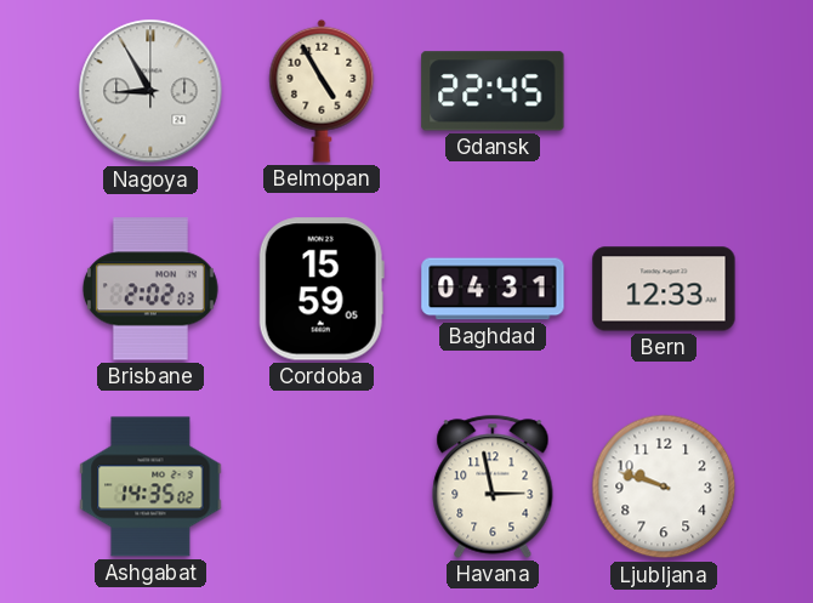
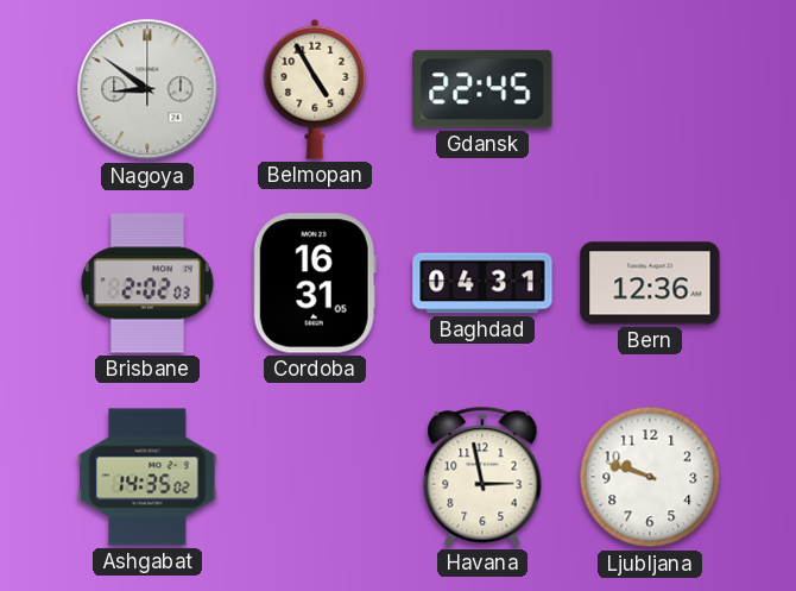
Nagoya: 8:55 -> 8:51
Cordoba: 15:59 -> 16:31
Bern: 12:33 -> 12:36
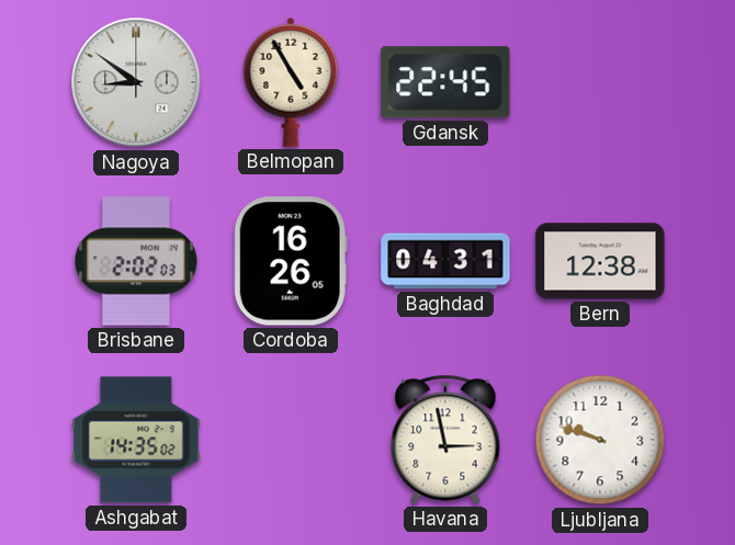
Cordoba: 16:31 -> 16:26
Bern: 12:36 -> 12:38
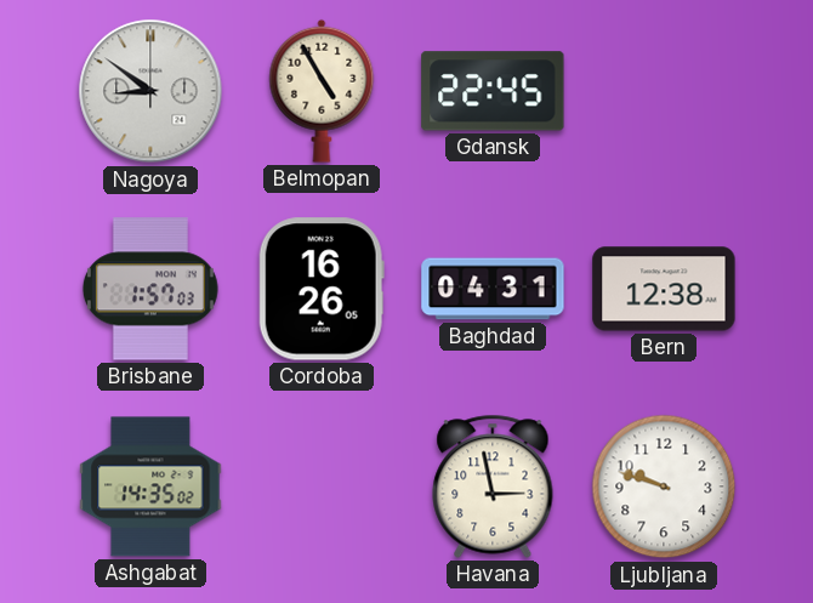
Brisbane: 2:02 -> 1:57
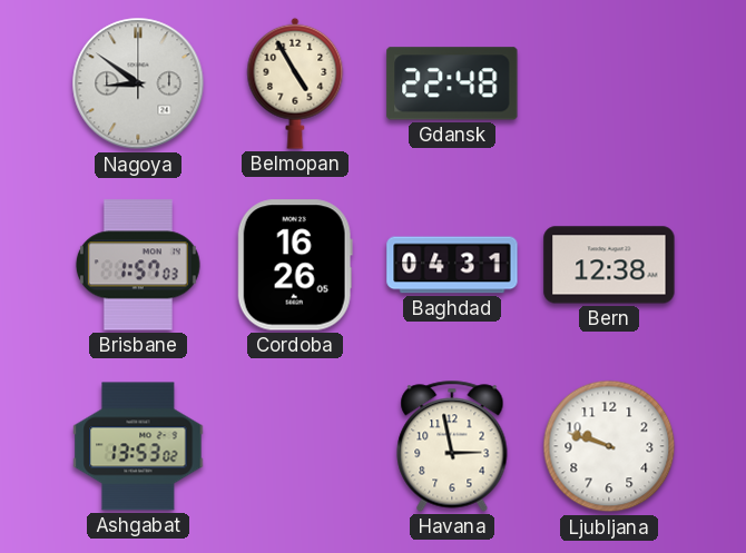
Gdansk: 22:45 -> 22:48
Ashgabat: 14:35 -> 13:53
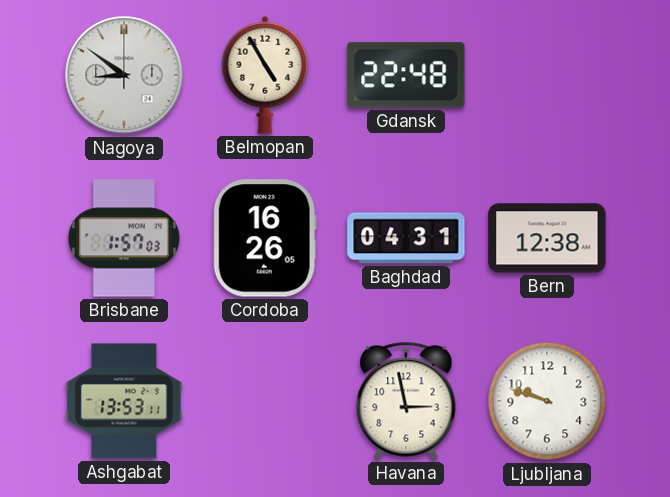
Ashgabat: 13:53:02 -> 13:53:11
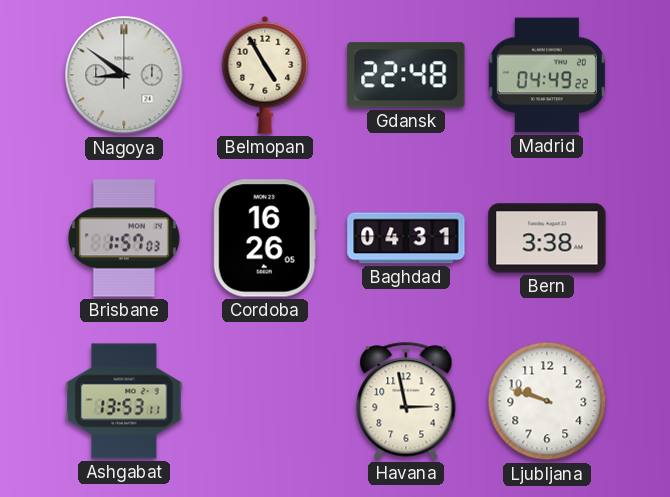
Madrid: none -> 04:49
Bern: 12:38 -> 3:38
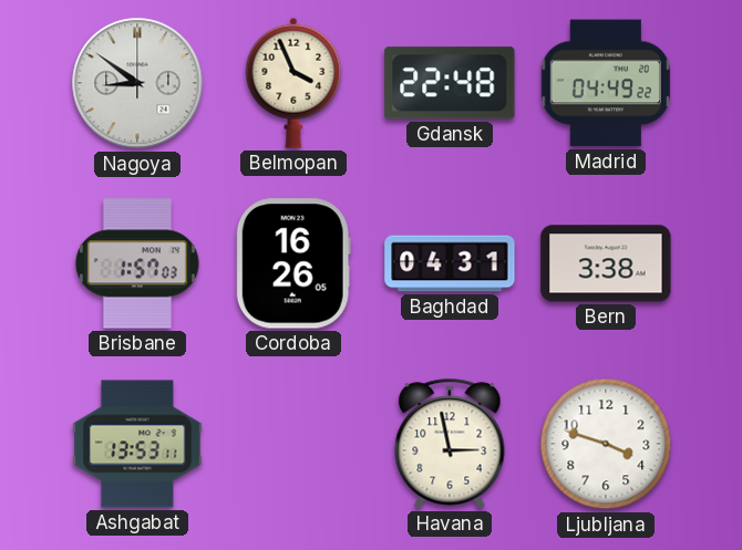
Belmopan: 4:55 -> 3:56
Ljubljana: 9:48 -> 3:48
